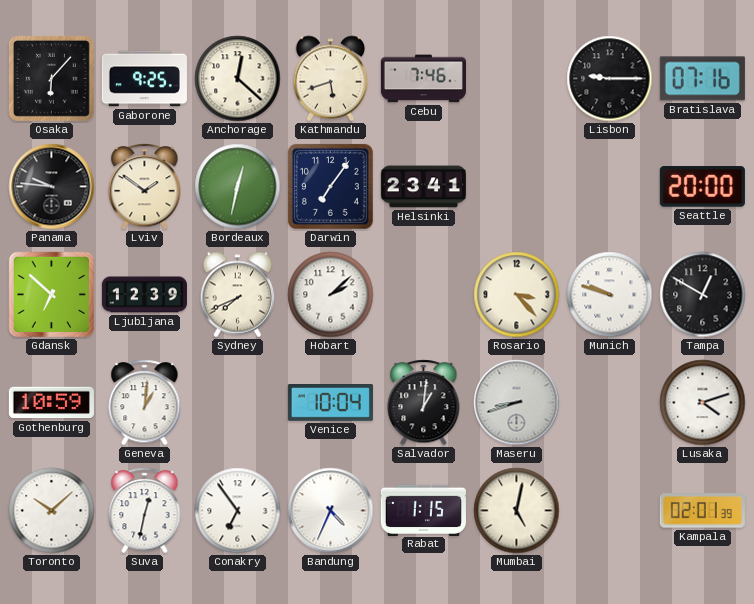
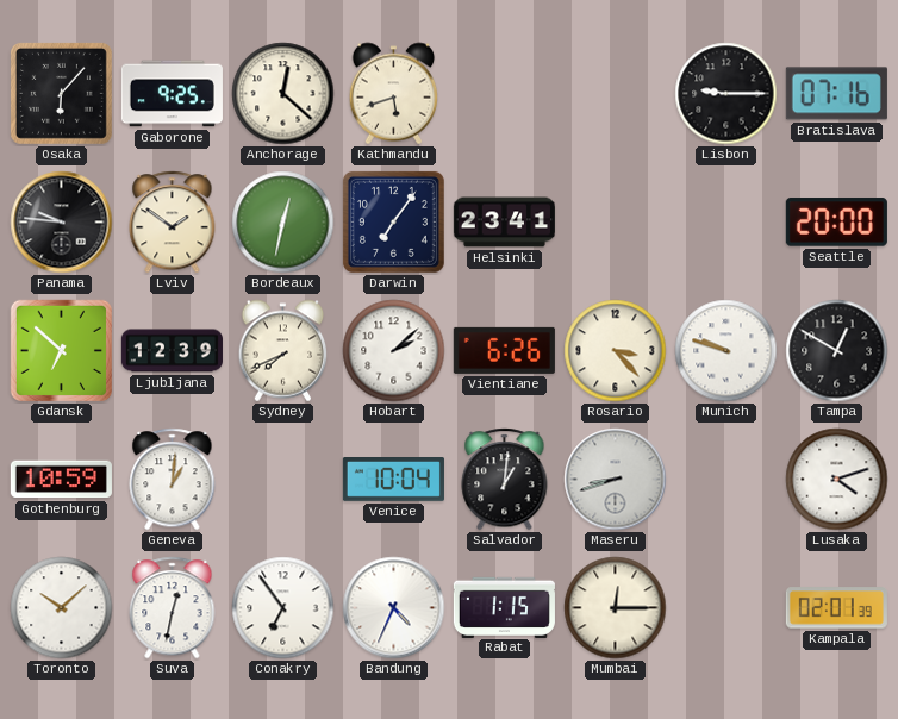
Cebu: 7:46 -> none
Vientiane: none -> 6:26
Mumbai: 5:02 -> 12:15
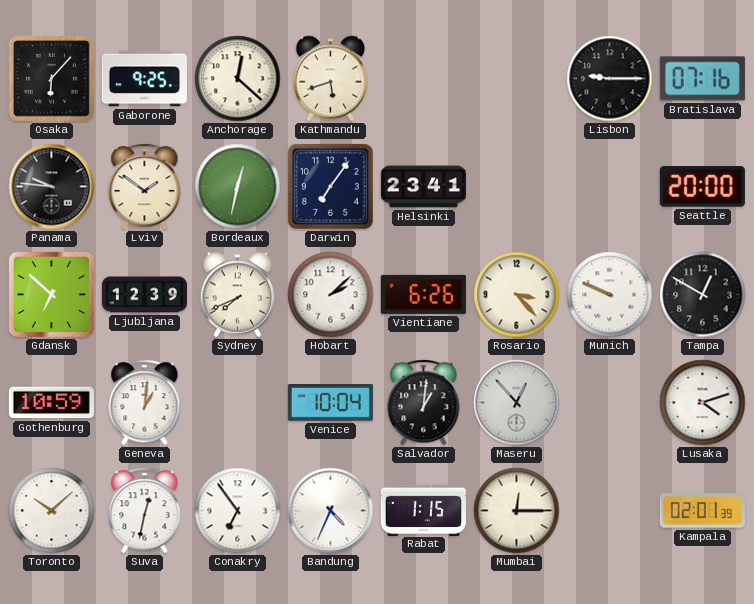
Munich: 9:48 -> 9:49
Maseru: 8:42 -> 12:53
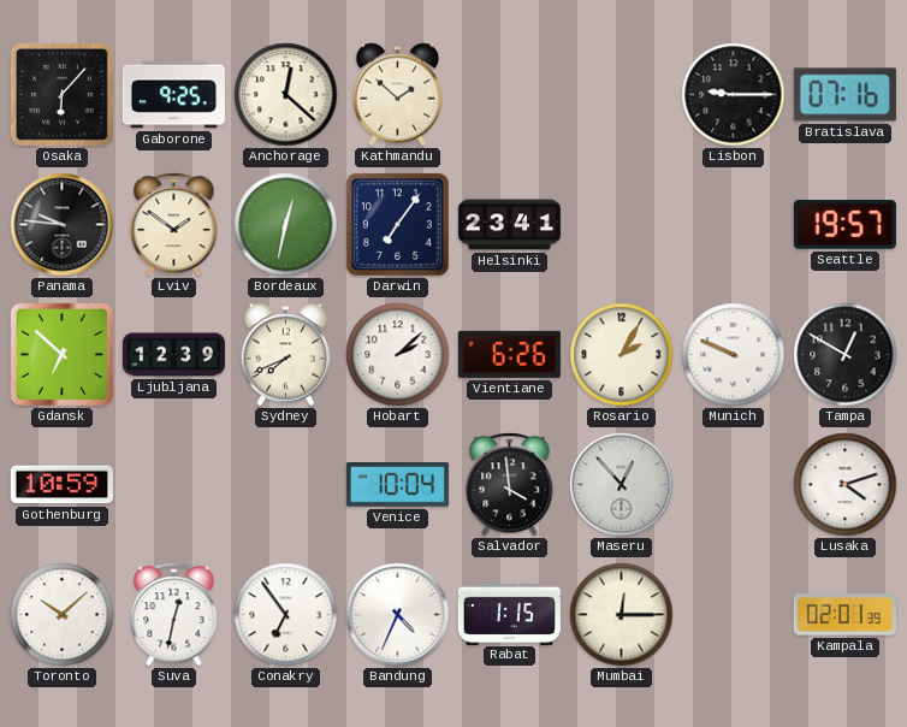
Kathmandu: 5:42 -> 1:52
Seattle: 20:00 -> 19:57
Rosario: 3:23 -> 2:05
Geneva: 1:01 -> none
Salvador: 1:01 -> 3:59
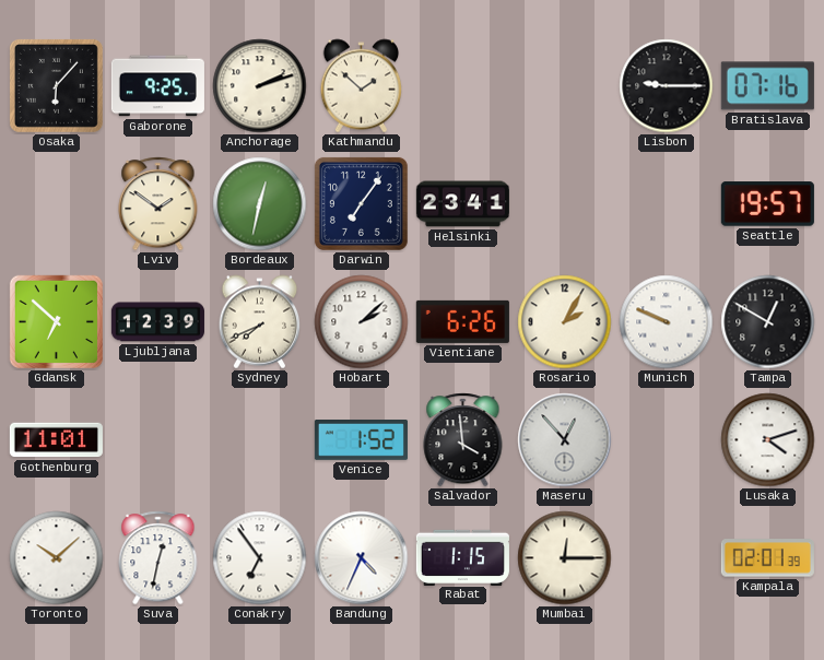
Anchorage: 12:22 -> 2:12
Panama: 9:46 -> none
Gothenburg: 10:59 -> 11:01
Venice: 10:04 -> 1:52
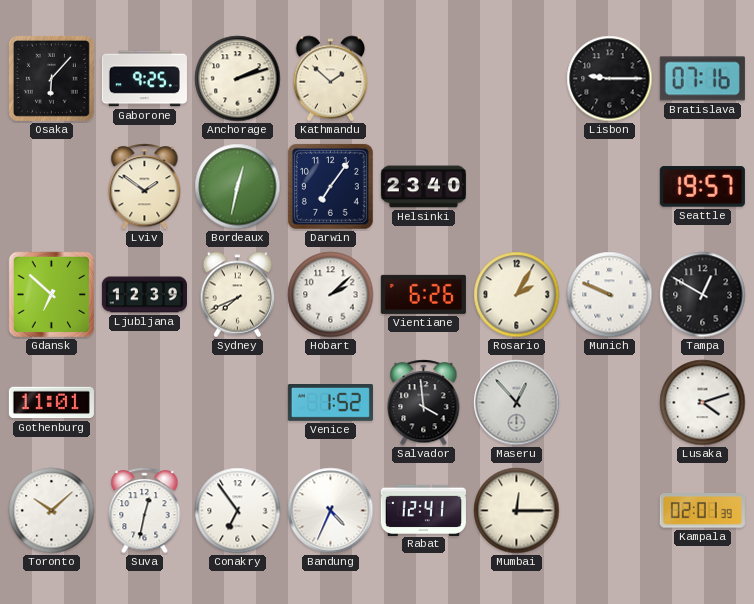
Helsinki: 23:41 -> 23:40
Rabat: 1:15 -> 12:41
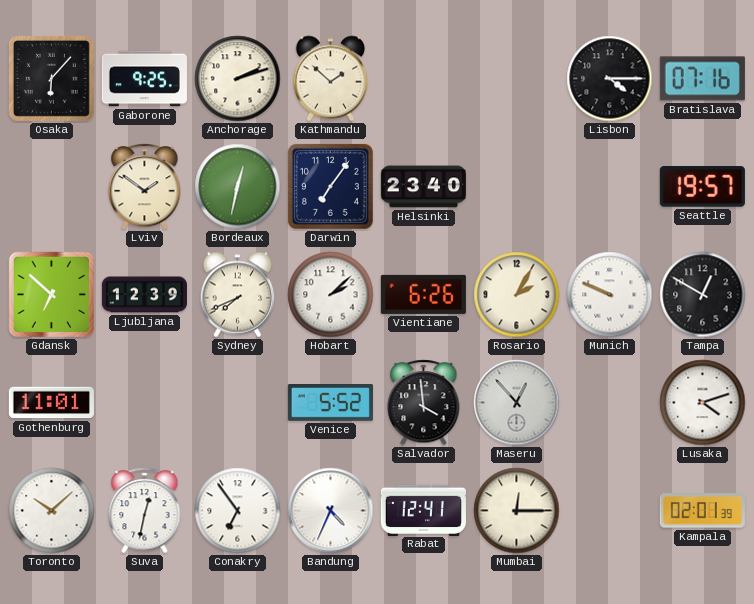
Lisbon: 9:15 -> 4:15
Venice: 1:52 -> 5:52
